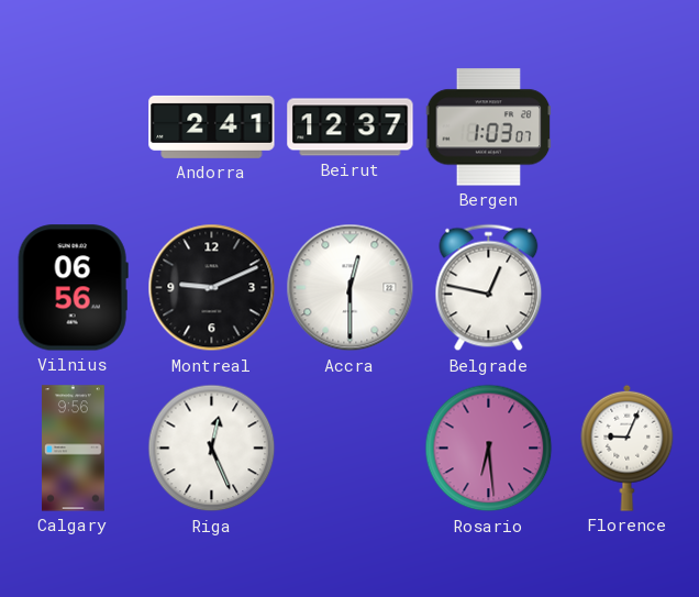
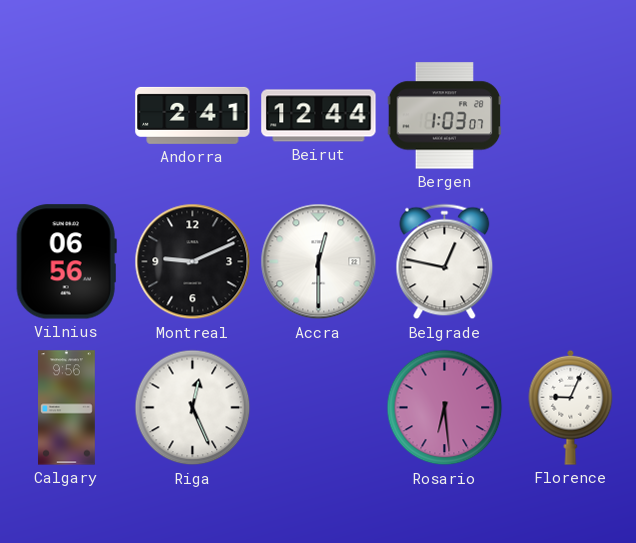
Beirut: 12:37 -> 12:44
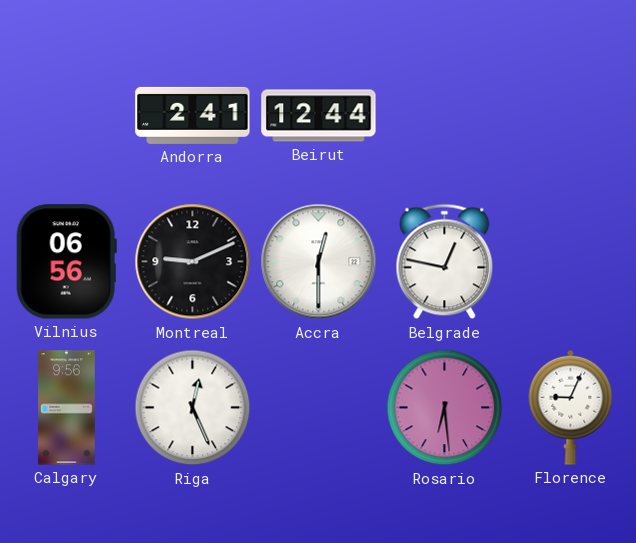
Bergen: 1:03 -> none
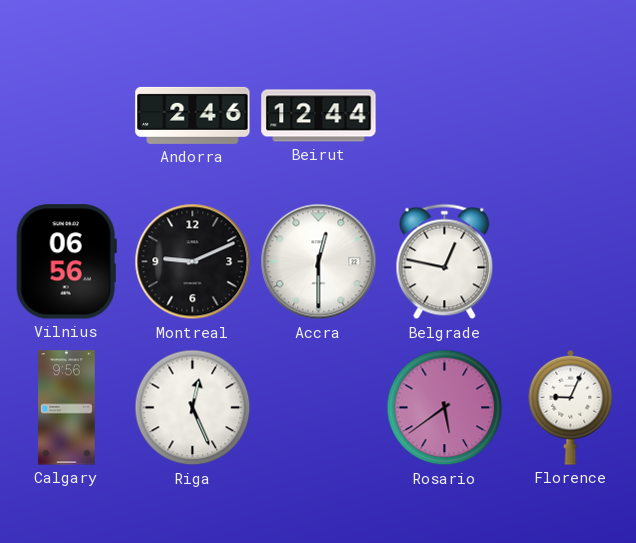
Andorra: 2:41 -> 2:46
Rosario: 6:29 -> 5:39
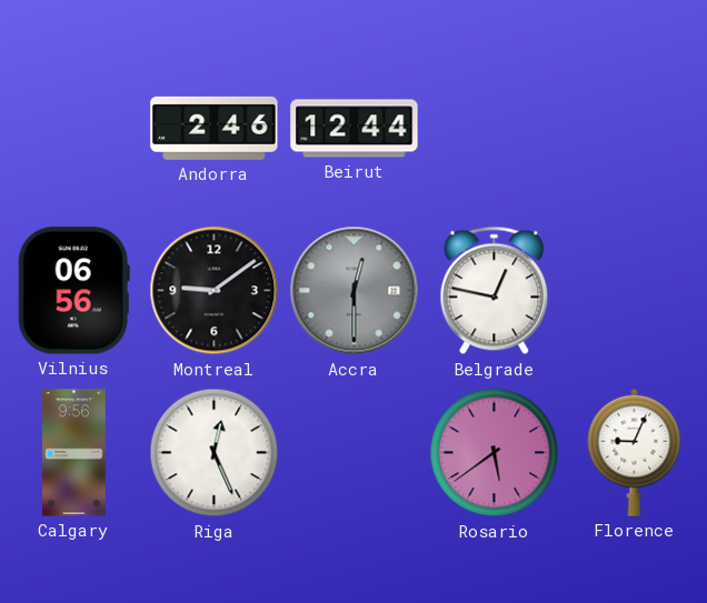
Montreal: 9:11 -> 9:09
Accra dial: white -> grey
